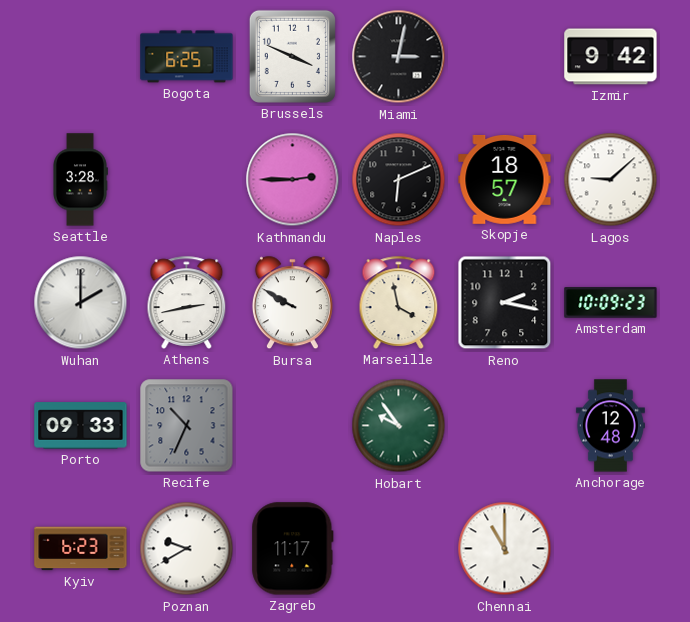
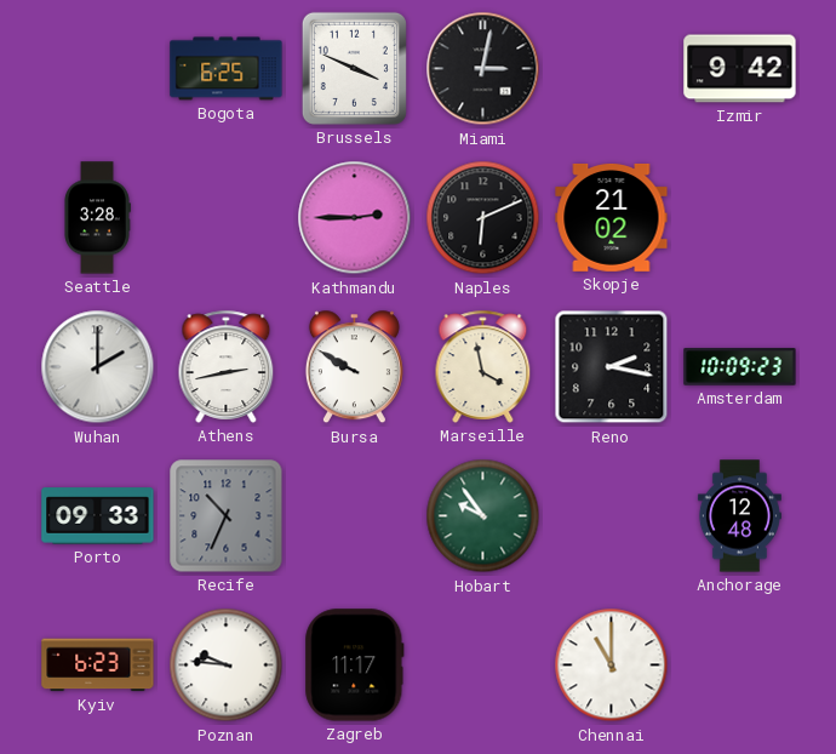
Skopje: 18:57 -> 21:02
Lagos: 9:08 -> none
Poznan: 9:40 -> 9:46
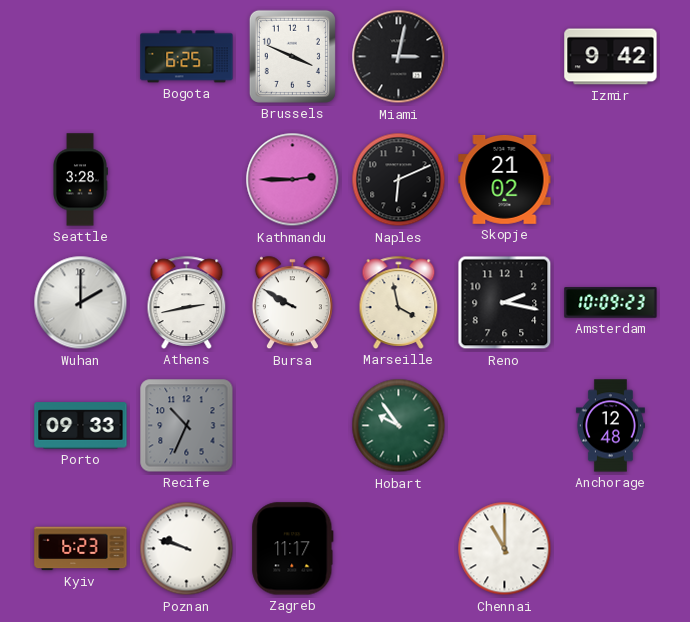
Poznan: 9:46 -> 9:48
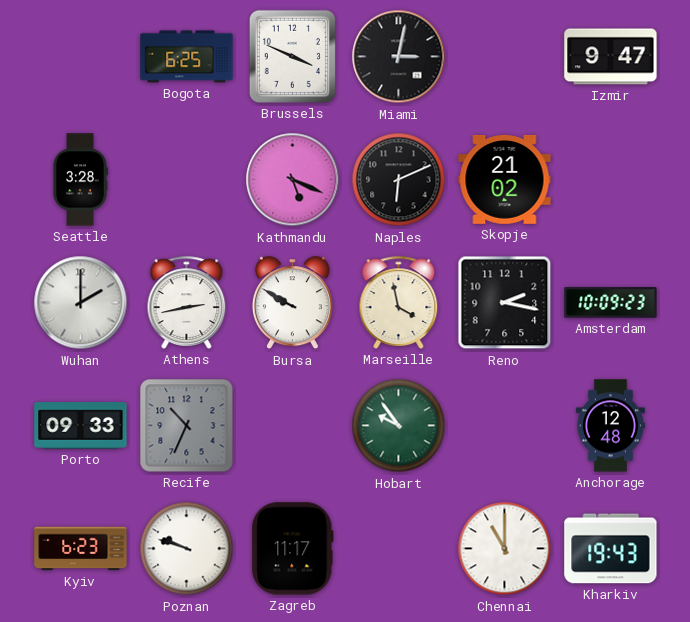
Izmir: 9:42 -> 9:47
Kathmandu: 2:45 -> 5:19
Kharkiv: none -> 19:43
